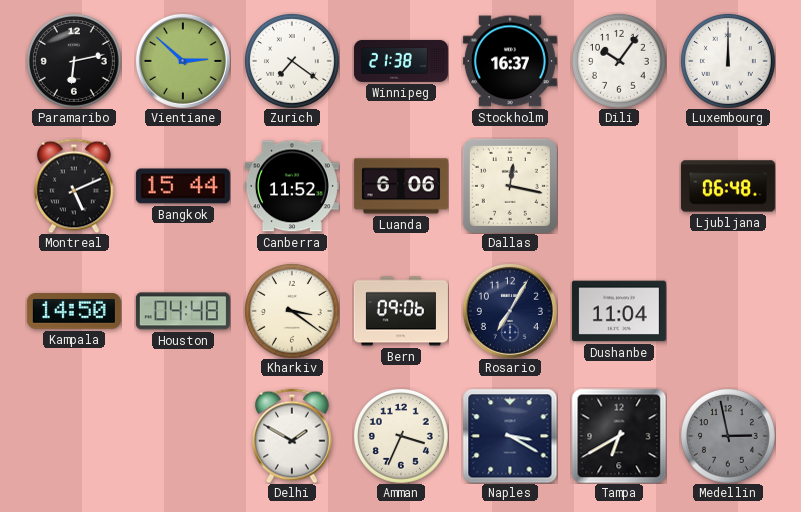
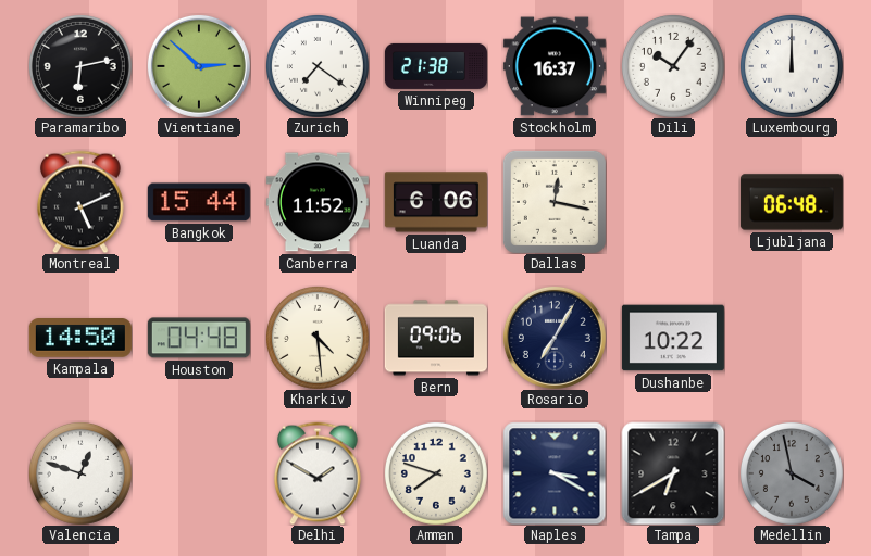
Kharkiv: 3:21 -> 4:29
Dushanbe: 11:04 -> 10:22
Valencia: none -> 12:48
Amman: 3:34 -> 7:48
Medellin: 2:58 -> 3:58
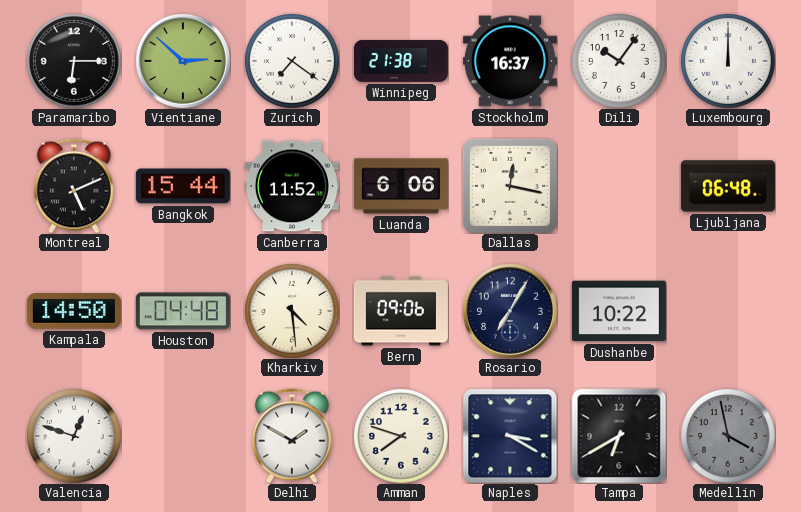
Paramaribo: 6:13 -> 6:15
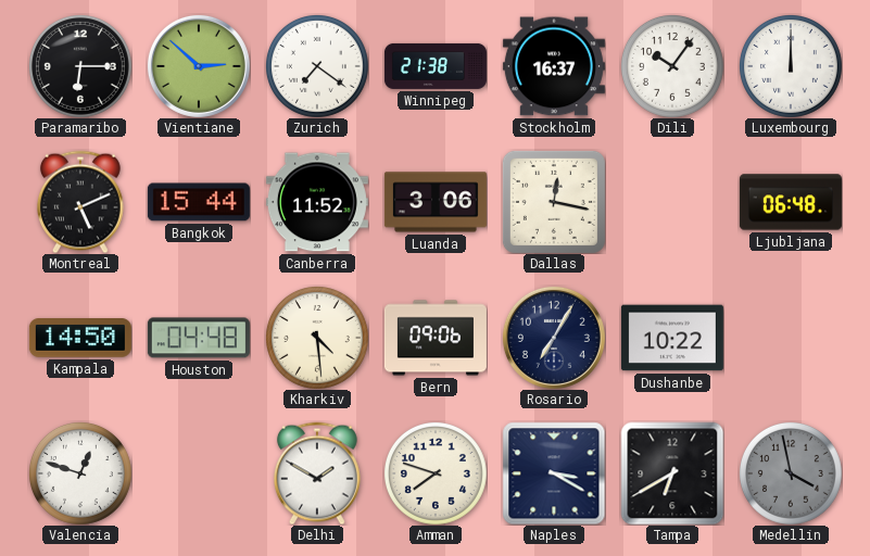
Luanda: 6:06 -> 3:06
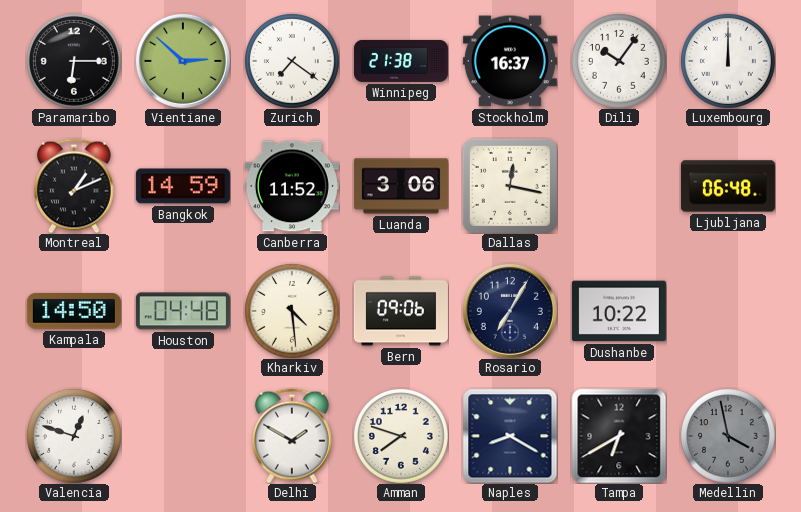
Montreal: 5:11 -> 1:11
Bangkok: 15:44 -> 14:59
Naples: 3:20 -> 8:20
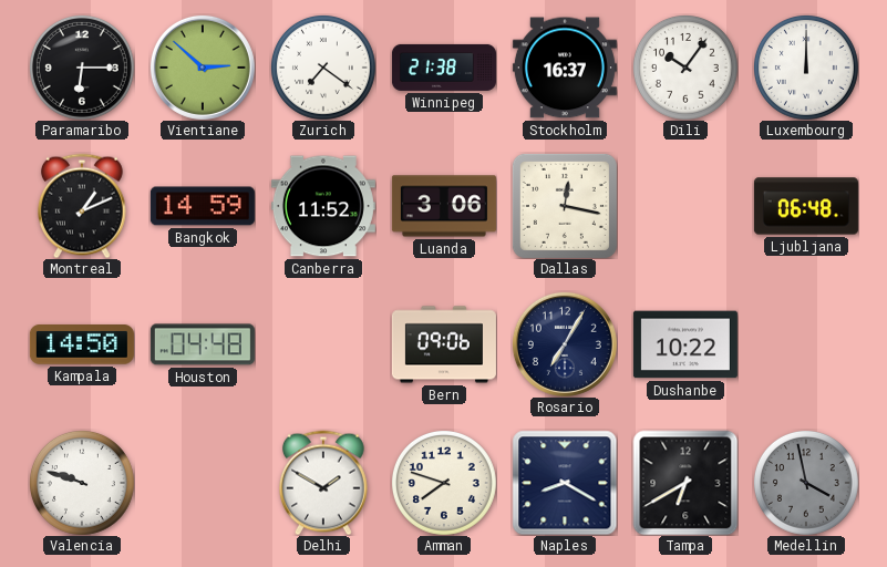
Kharkiv: 4:29 -> none
Valencia: 12:48 -> 9:48
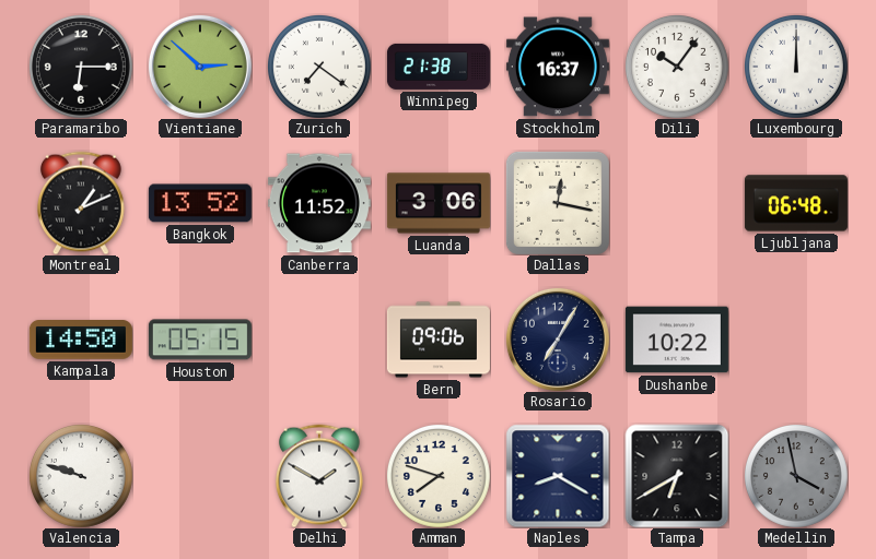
Bangkok: 14:59 -> 13:52
Houston: 04:48 -> 05:15
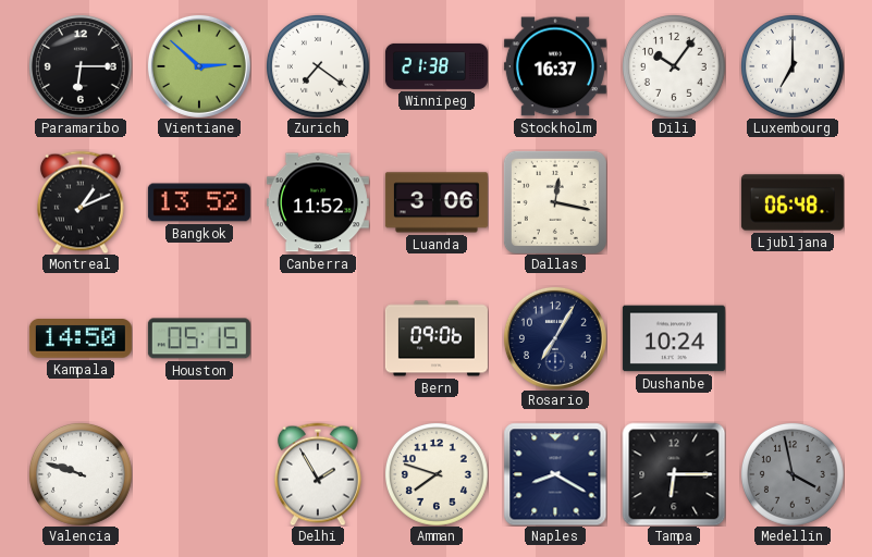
Luxembourg: 12:00 -> 7:00
Dushanbe: 10:22 -> 10:24
Delhi: 1:50 -> 1:55
Tampa: 6:40 -> 6:15
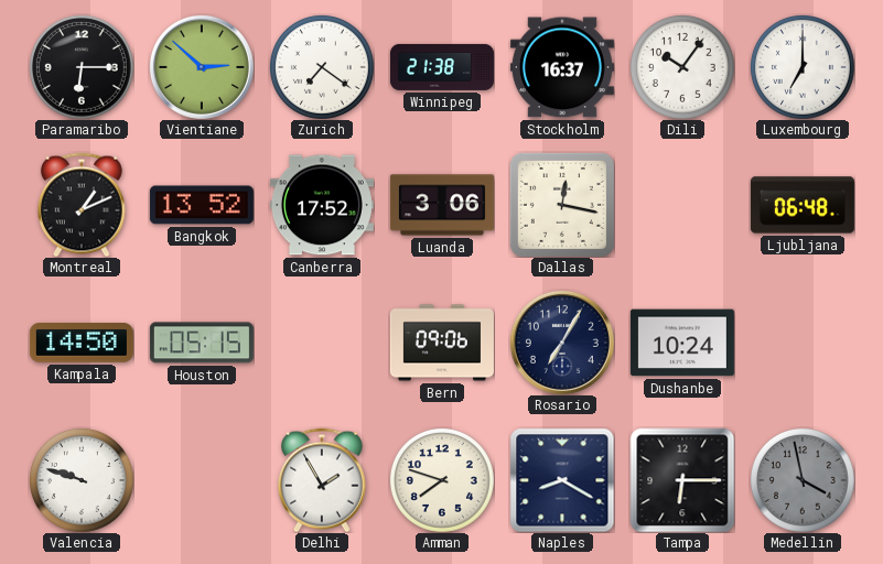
Canberra: 11:52 -> 17:52
